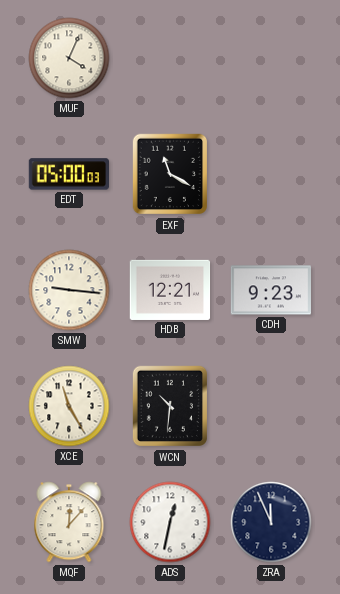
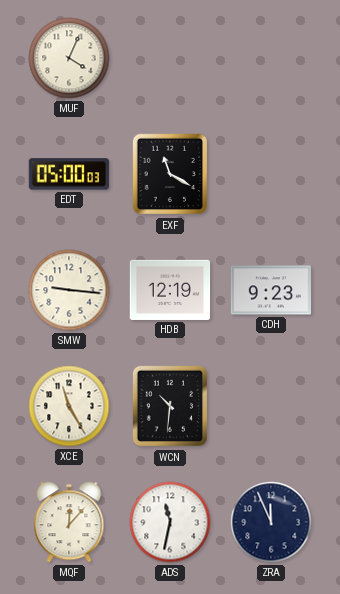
HDB: 12:21 -> 12:19
ADS: 12:32 -> 11:32
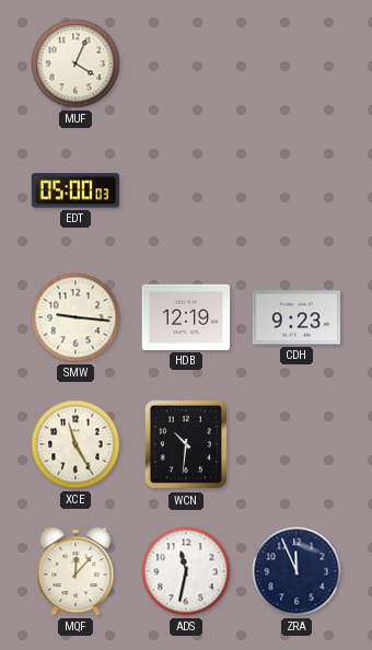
EXF: 11:20 -> none
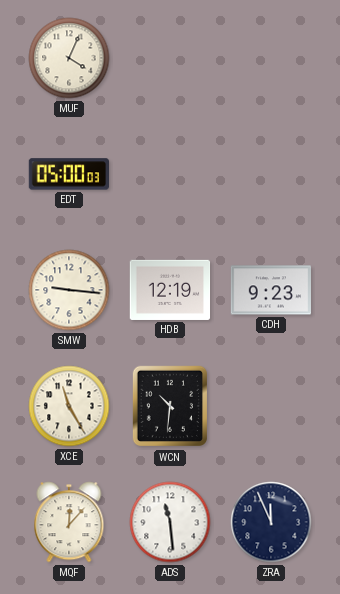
ADS: 11:32 -> 11:29
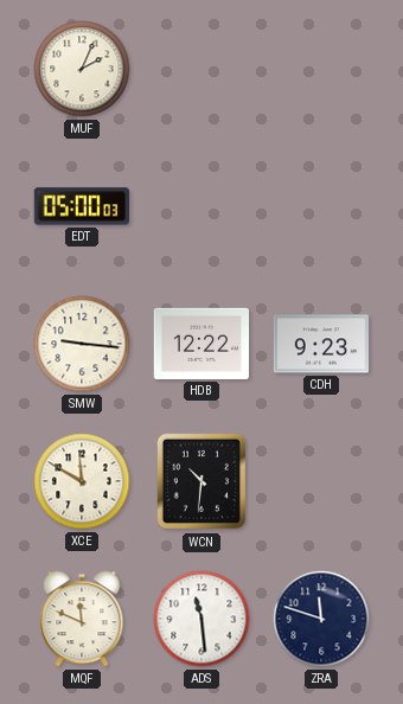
MUF: 4:04 -> 2:04
HDB: 12:19 -> 12:22
XCE: 11:25 -> 11:50
MQF: 12:07 -> 11:49
ZRA: 11:56 -> 11:48
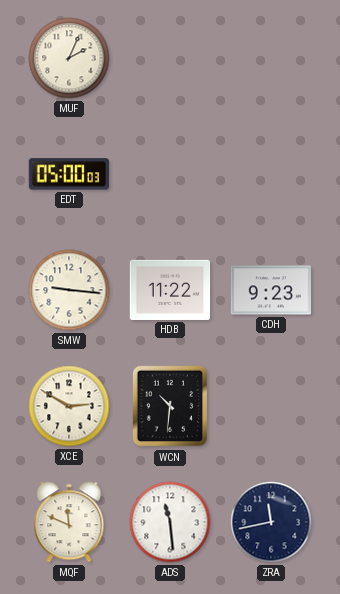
HDB: 12:22 -> 11:22
XCE: 11:50 -> 2:50
ZRA: 11:48 -> 11:43
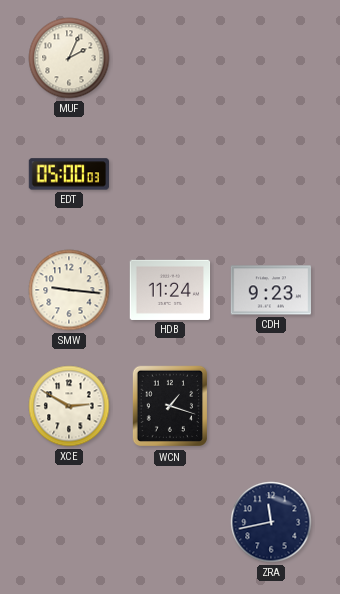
HDB: 11:22 -> 11:24
WCN: 10:31 -> 1:18
MQF: 11:49 -> none
ADS: 11:29 -> none
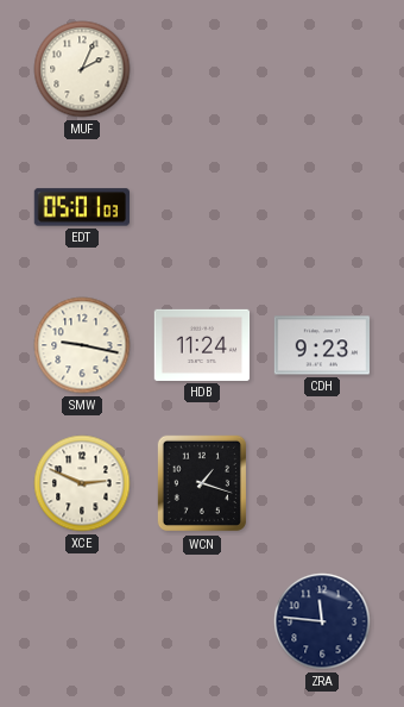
EDT: 05:00 -> 05:01
SMW: 9:16 -> 9:17
XCE: 2:50 -> 2:49
ZRA: 11:43 -> 11:46
